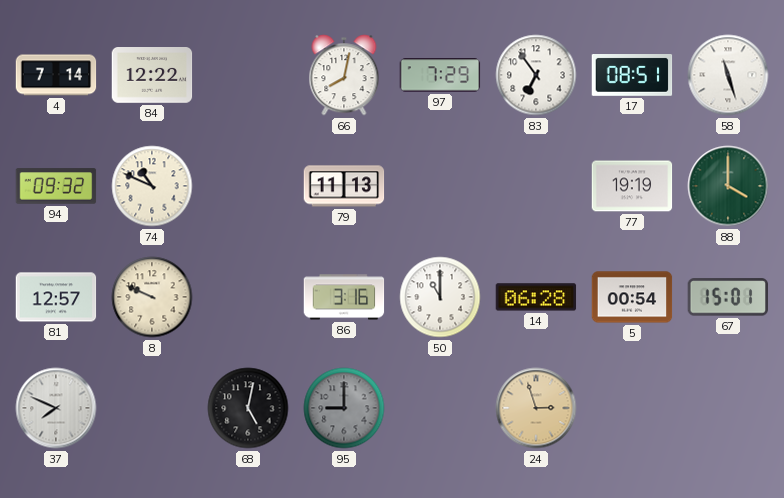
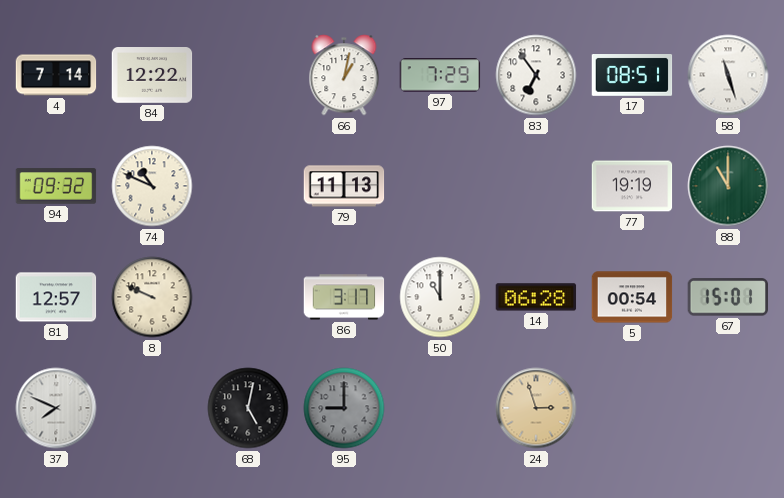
66: 8:02 -> 1:02
88: 4:00 -> 11:00
86: 3:16 -> 3:17
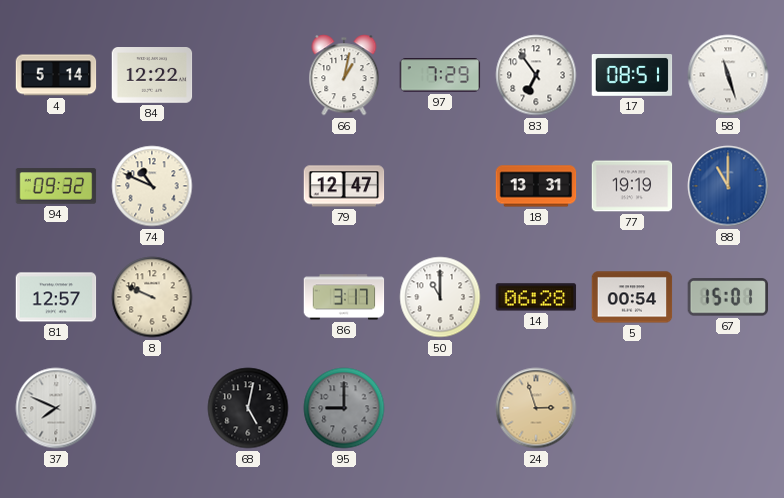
4: 7:14 -> 5:14
79: 11:13 -> 12:47
18: none -> 13:31
88 dial: green -> blue
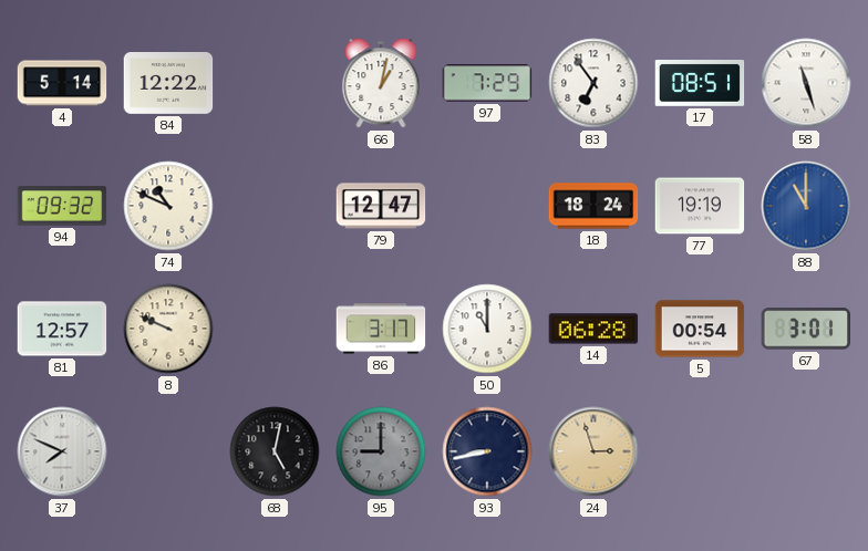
18: 13:31 -> 18:24
67: 15:01 -> 3:01
93: none -> 8:43
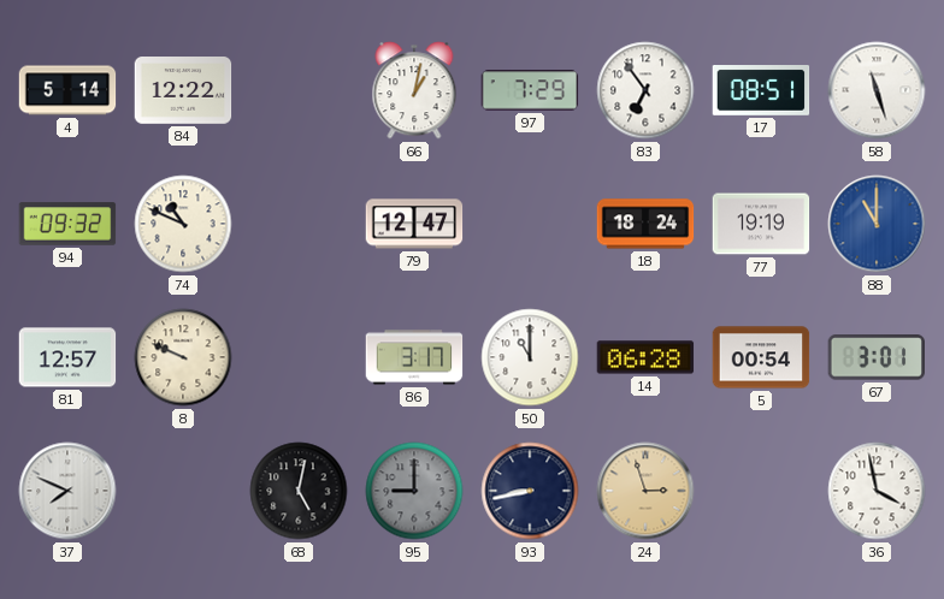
36: none -> 3:58
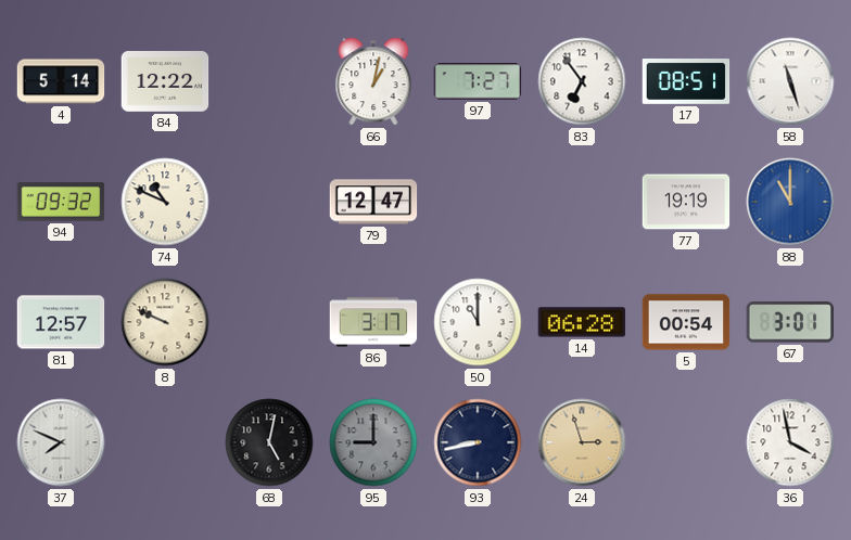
97: 7:29 -> 7:27
18: 18:24 -> none
